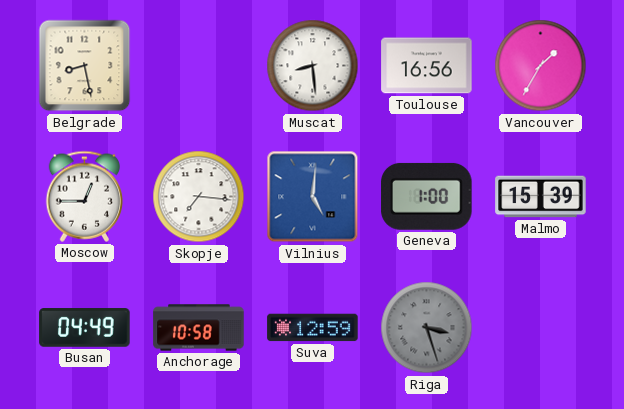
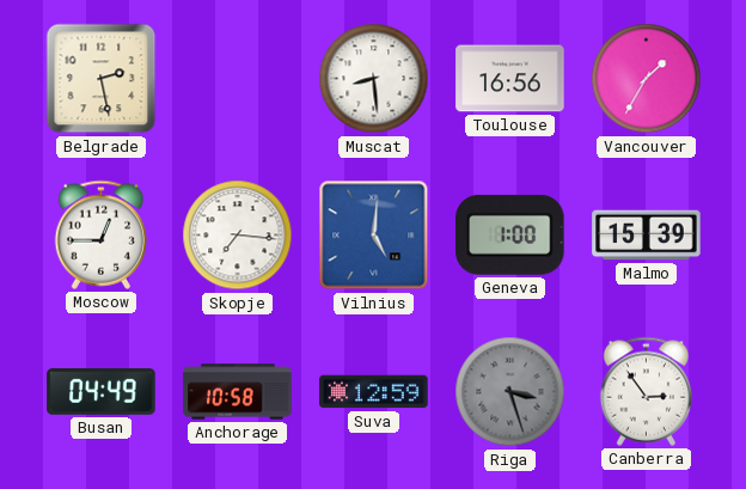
Belgrade: 8:28 -> 2:28
Canberra: none -> 2:54
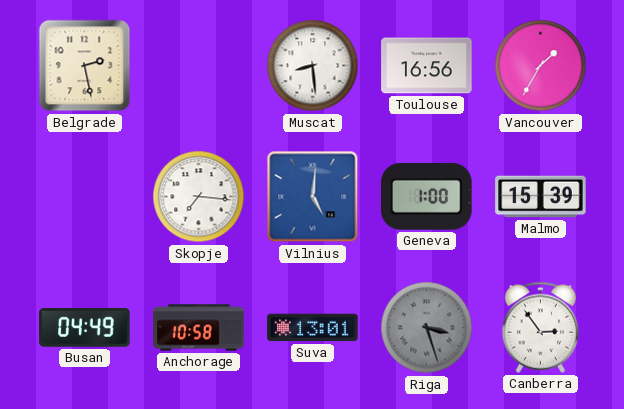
Moscow: 12:45 -> none
Suva: 12:59 -> 13:01
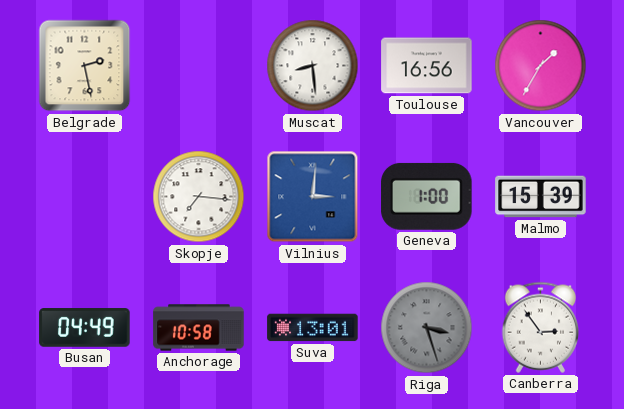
Vilnius: 5:01 -> 3:01
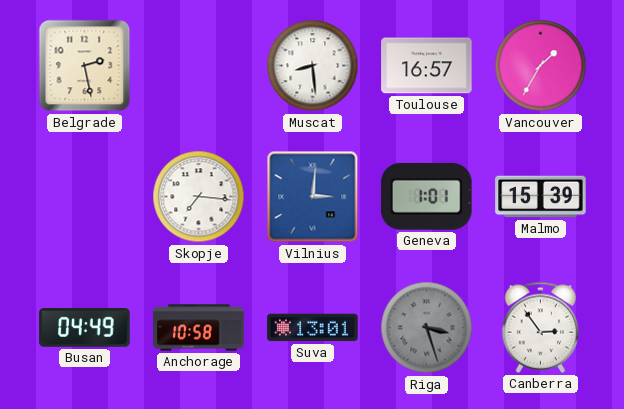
Toulouse: 16:56 -> 16:57
Geneva: 1:00 -> 1:01
